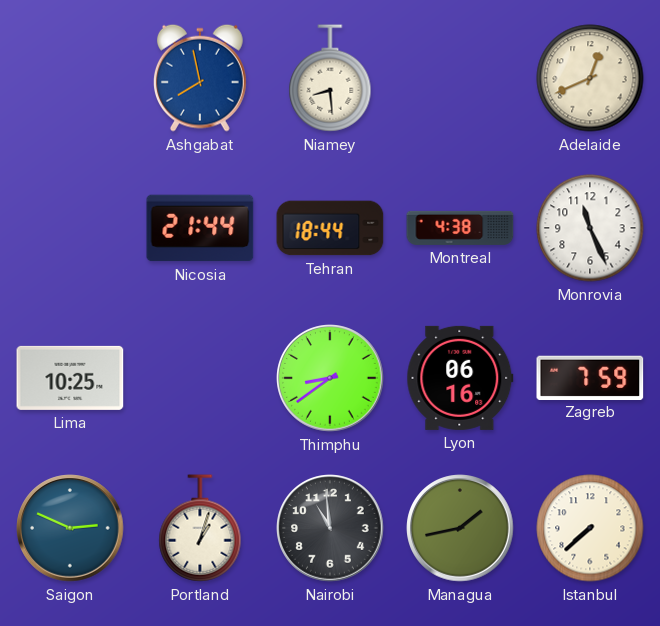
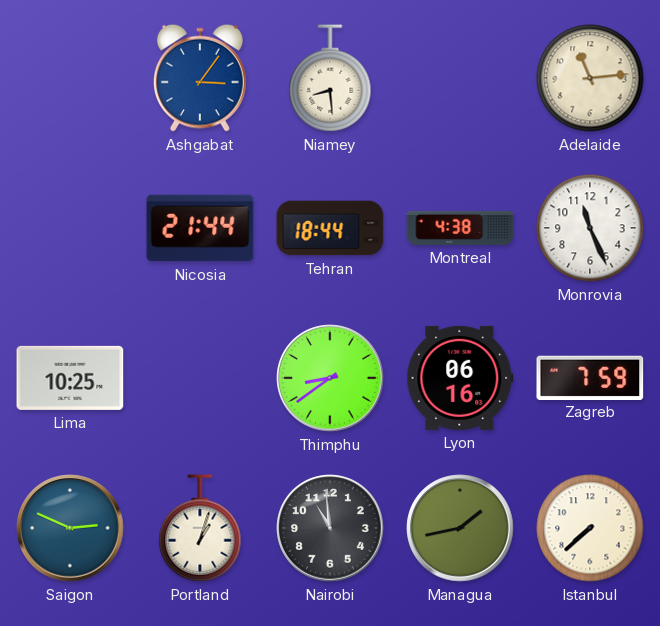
Ashgabat: 7:58 -> 3:06
Adelaide: 12:41 -> 11:14
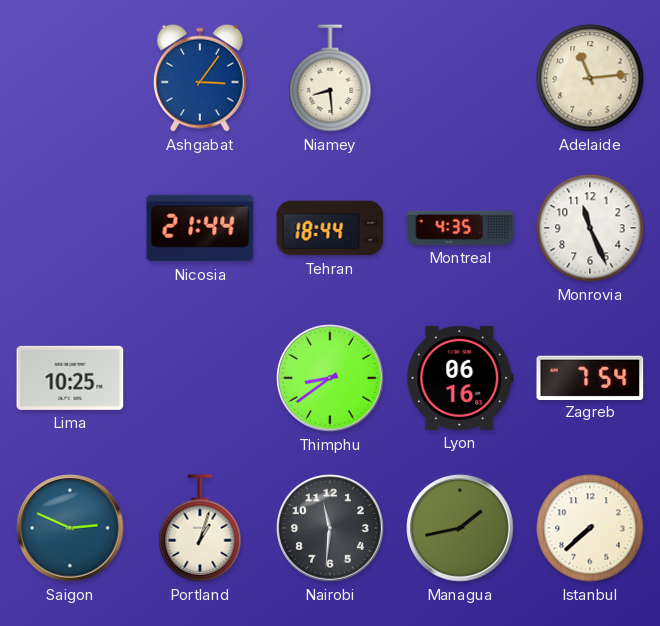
Montreal: 4:38 -> 4:35
Zagreb: 7:59 -> 7:54
Nairobi: 10:59 -> 11:31
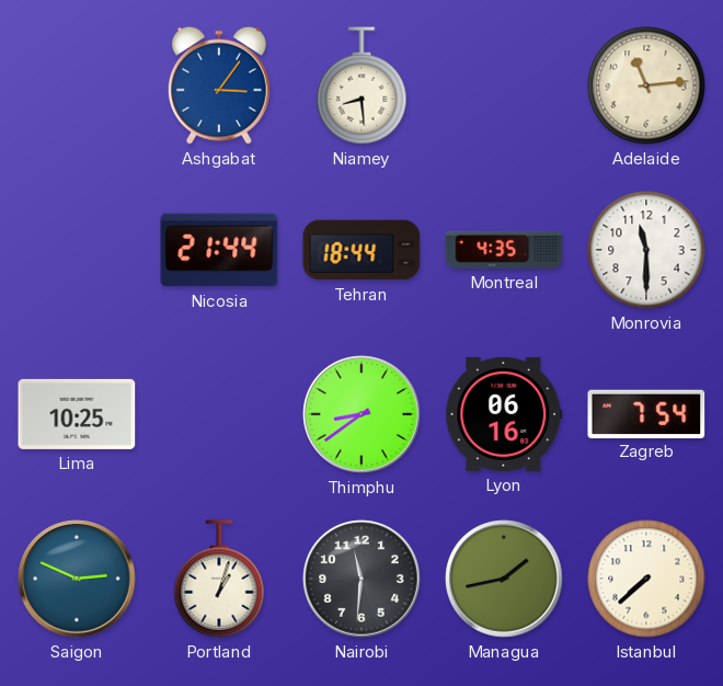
Monrovia: 11:26 -> 11:30
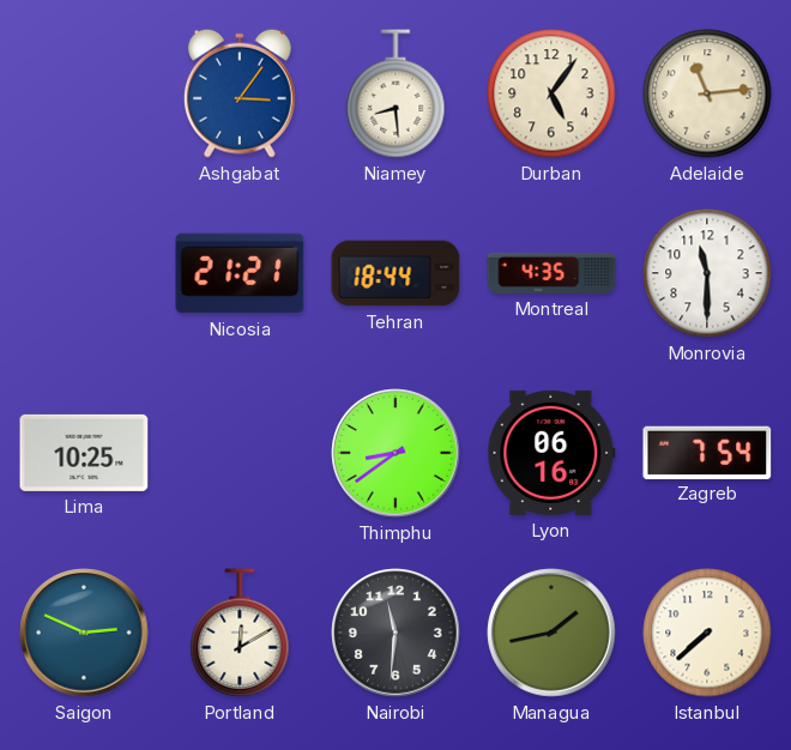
Durban: none -> 5:06
Nicosia: 21:44 -> 21:21
Portland: 1:03 -> 12:10
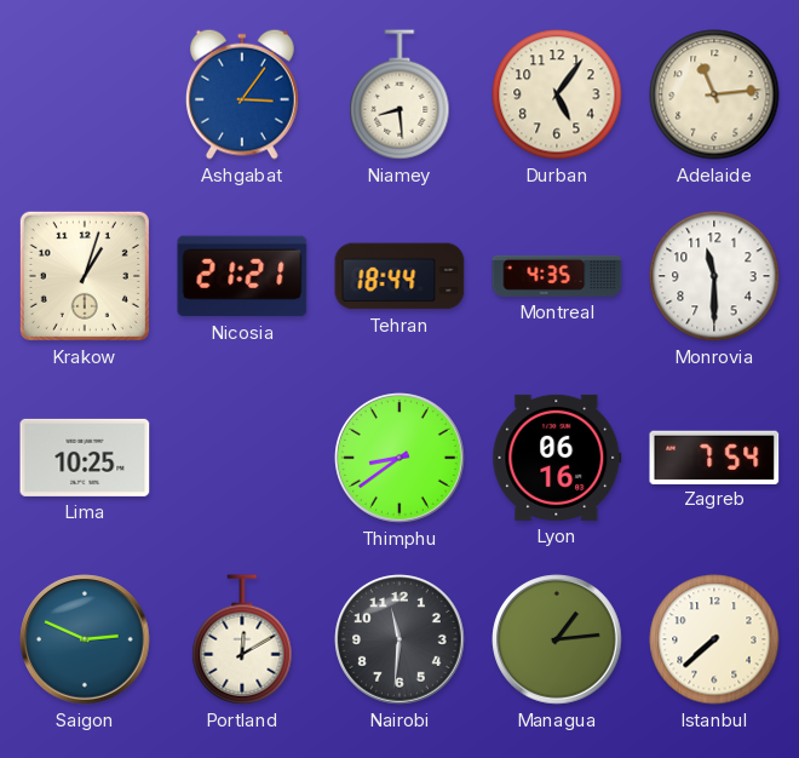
Krakow: none -> 1:03
Managua: 1:43 -> 1:14
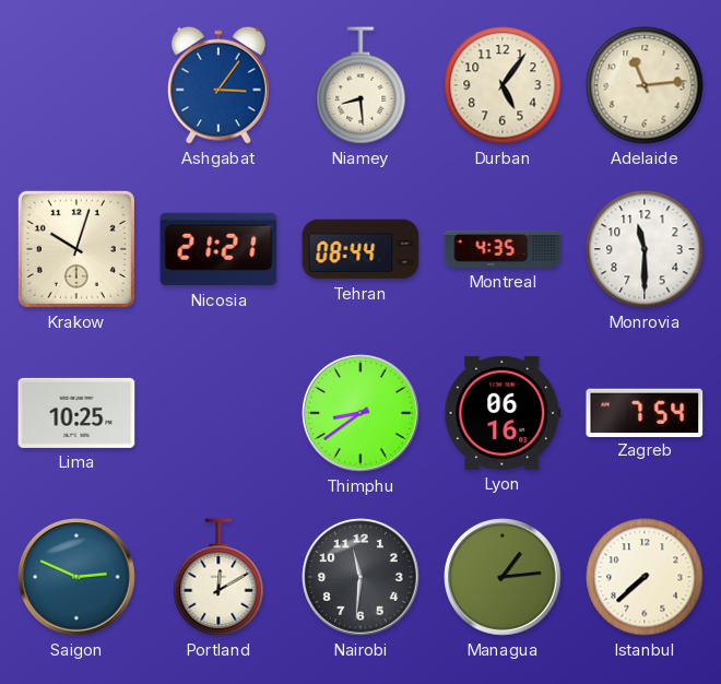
Krakow: 1:03 -> 10:03
Tehran: 18:44 -> 08:44
